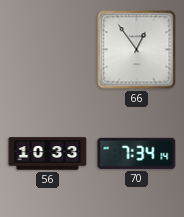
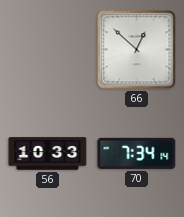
66: 12:54 -> 12:52
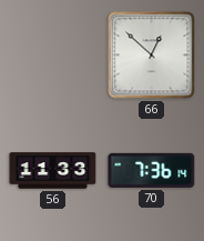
56: 10:33 -> 11:33
70: 7:34 -> 7:36
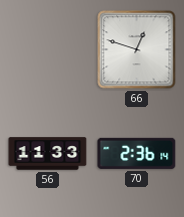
66: 12:52 -> 12:48
70: 7:36 -> 2:36
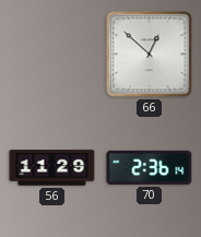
66: 12:48 -> 12:52
56: 11:33 -> 11:29
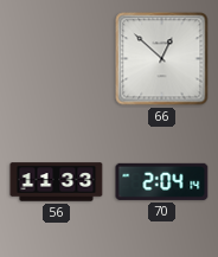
56: 11:29 -> 11:33
70: 2:36 -> 2:04
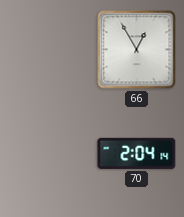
66: 12:52 -> 12:55
56: 11:33 -> none
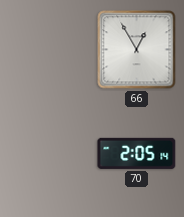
70: 2:04 -> 2:05
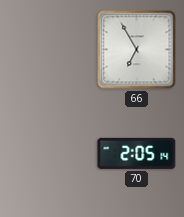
66: 12:55 -> 6:55
